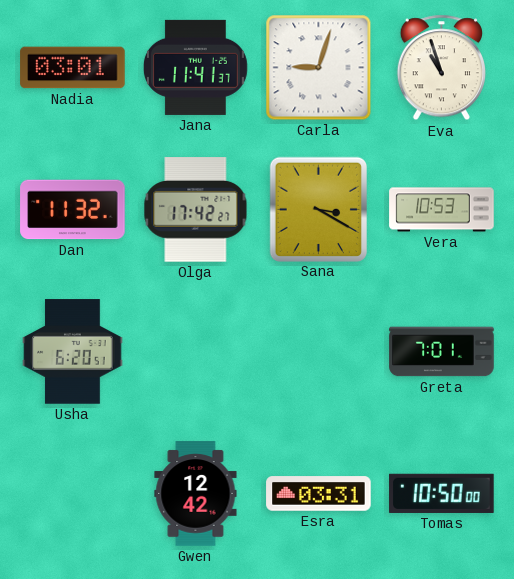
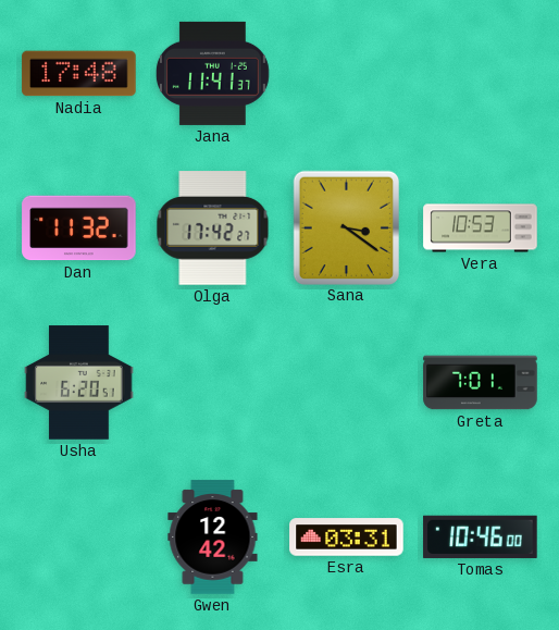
Nadia: 03:01 -> 17:48
Carla: 9:03 -> none
Eva: 10:57 -> none
Sana: 3:20 -> 3:21
Tomas: 10:50 -> 10:46
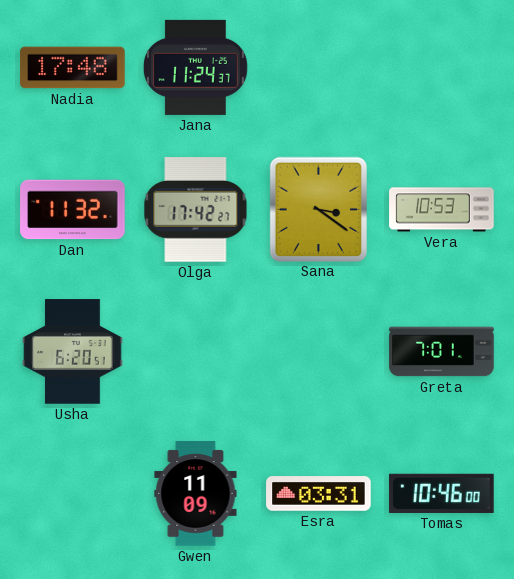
Jana: 11:41 -> 11:24
Gwen: 12:42 -> 11:09
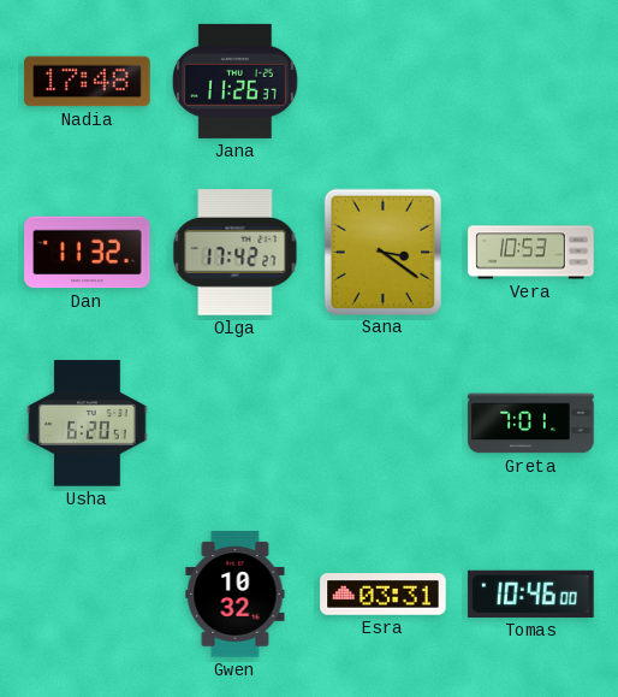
Jana: 11:24 -> 11:26
Gwen: 11:09 -> 10:32
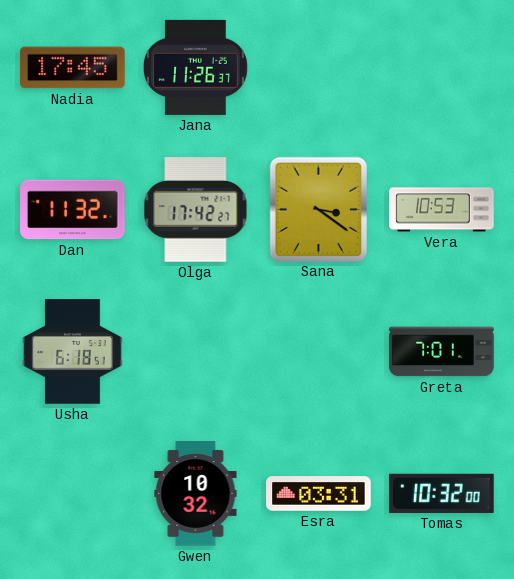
Nadia: 17:48 -> 17:45
Usha: 6:20 -> 6:18
Tomas: 10:46 -> 10:32
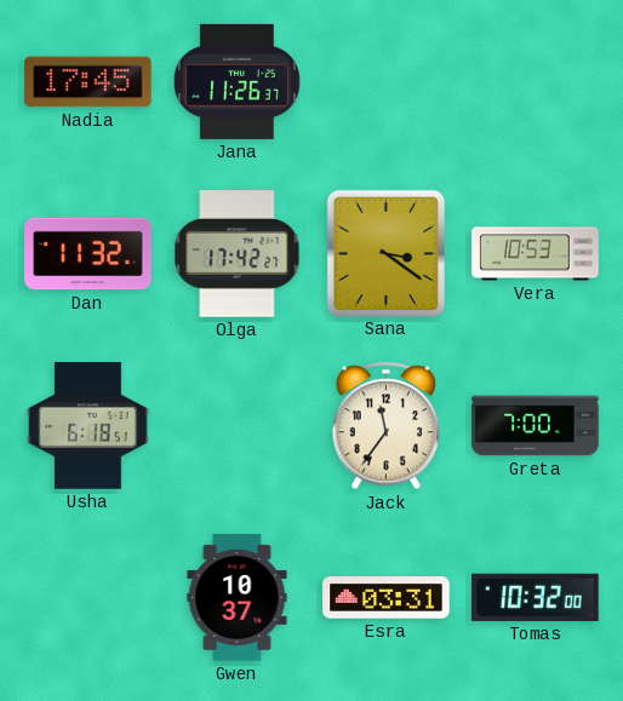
Jack: none -> 11:36
Greta: 7:01 -> 7:00
Gwen: 10:32 -> 10:37
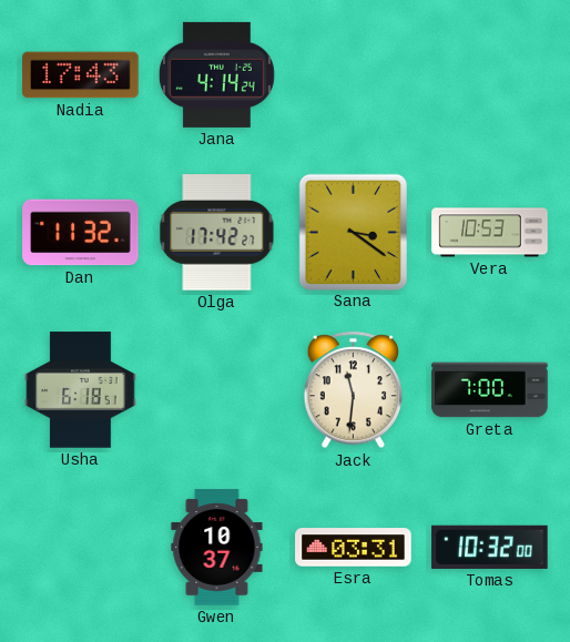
Nadia: 17:45 -> 17:43
Jana: 11:26 -> 4:14
Jack: 11:36 -> 11:31
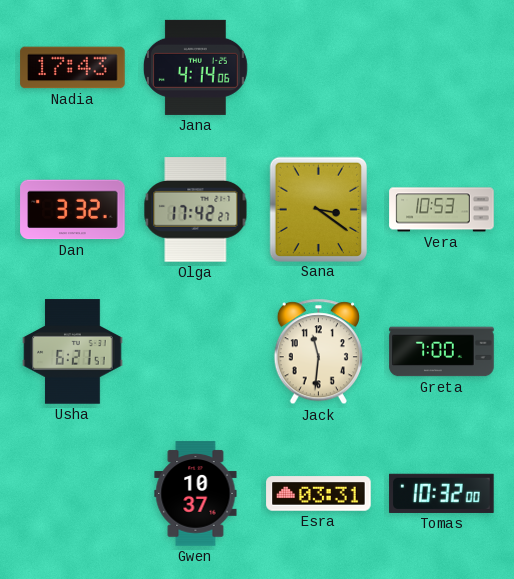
Jana: 4:14:24 -> 4:14:06
Dan: 11:32 -> 3:32
Usha: 6:18 -> 6:21
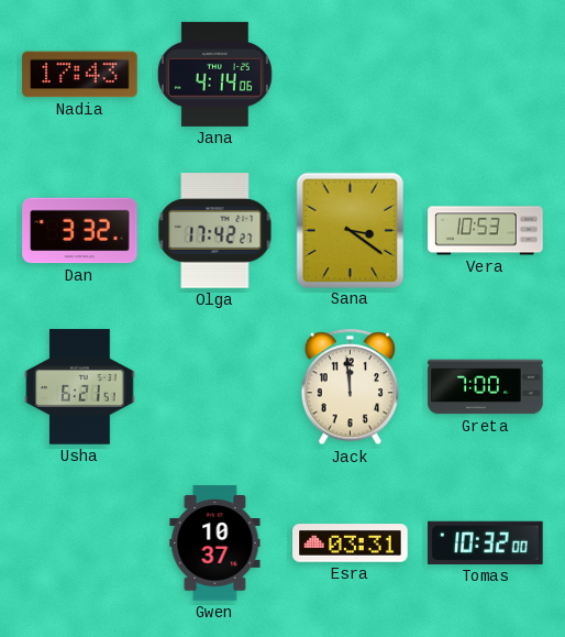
Jack: 11:31 -> 11:59
